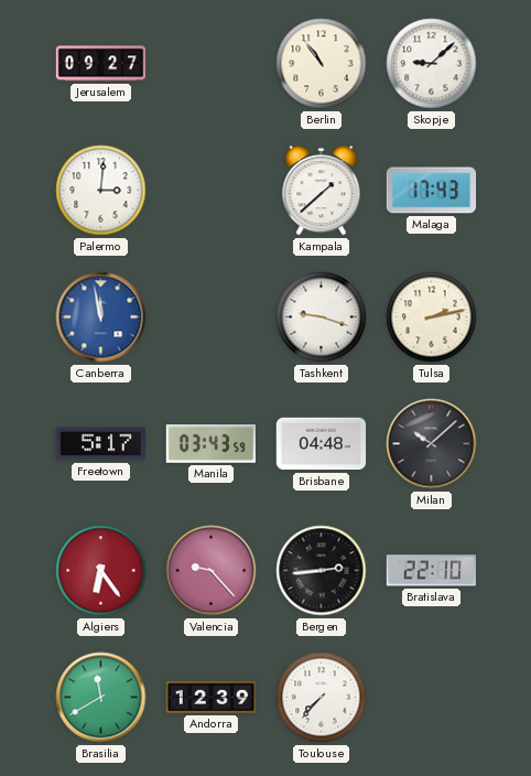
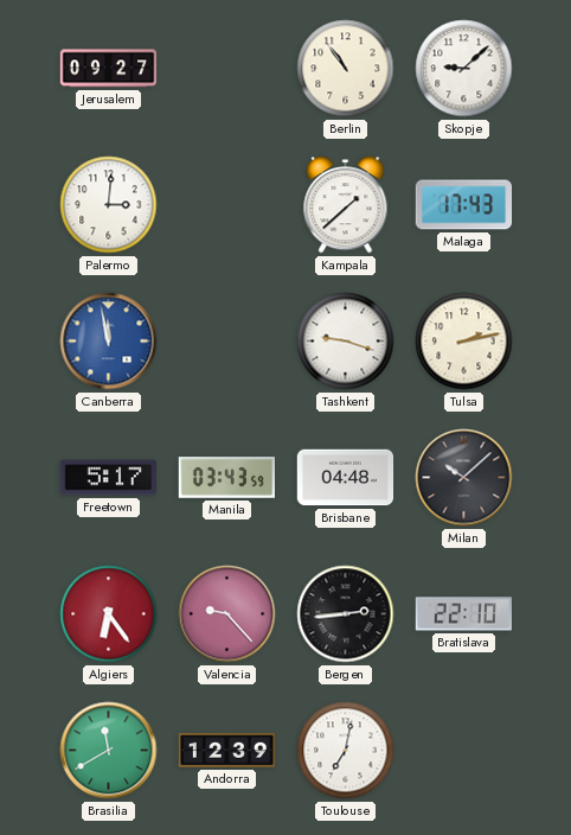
Toulouse: 7:37 -> 7:02
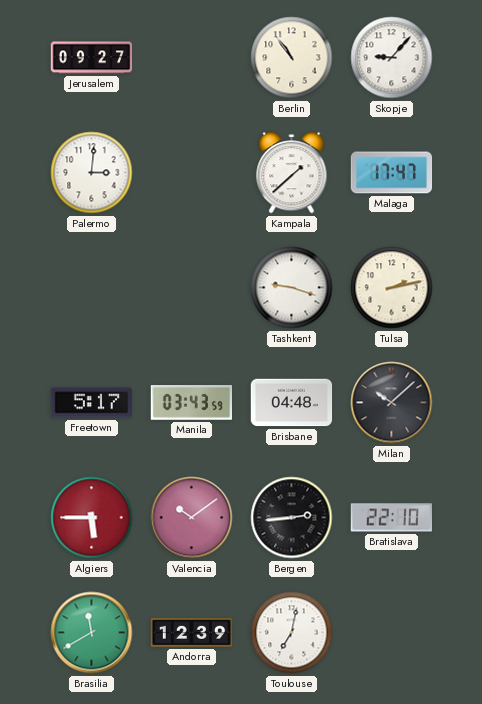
Skopje: 9:08 -> 9:07
Malaga: 17:43 -> 17:47
Canberra: 11:58 -> none
Algiers: 6:24 -> 5:45
Valencia: 9:23 -> 10:09
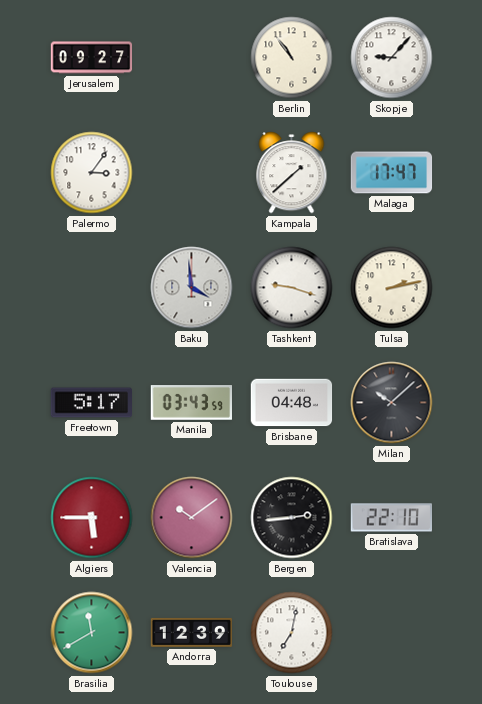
Palermo: 3:01 -> 3:06
Baku: none -> 3:59
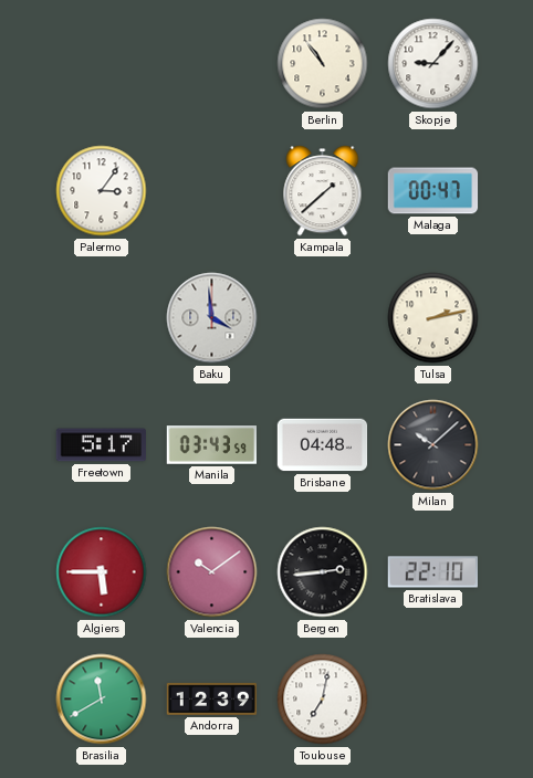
Jerusalem: 09:27 -> none
Malaga: 17:47 -> 00:47
Tashkent: 9:18 -> none
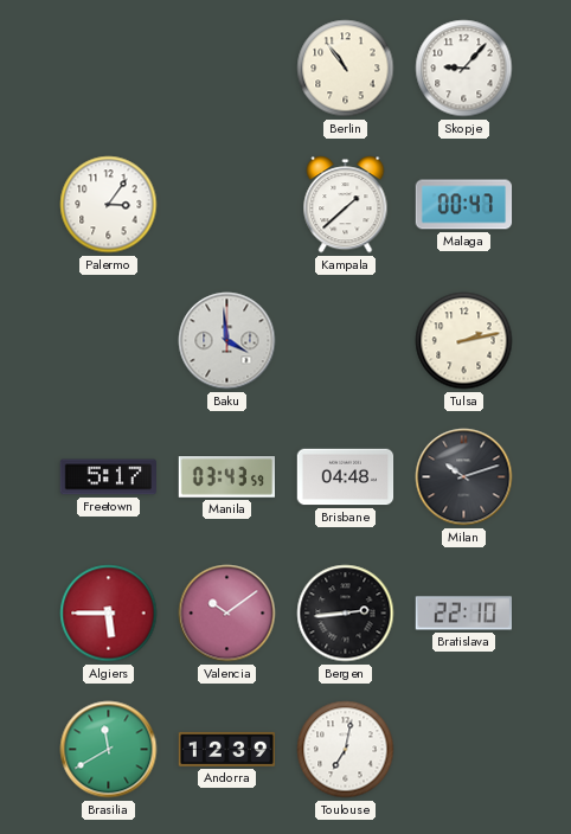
Milan: 10:08 -> 10:12
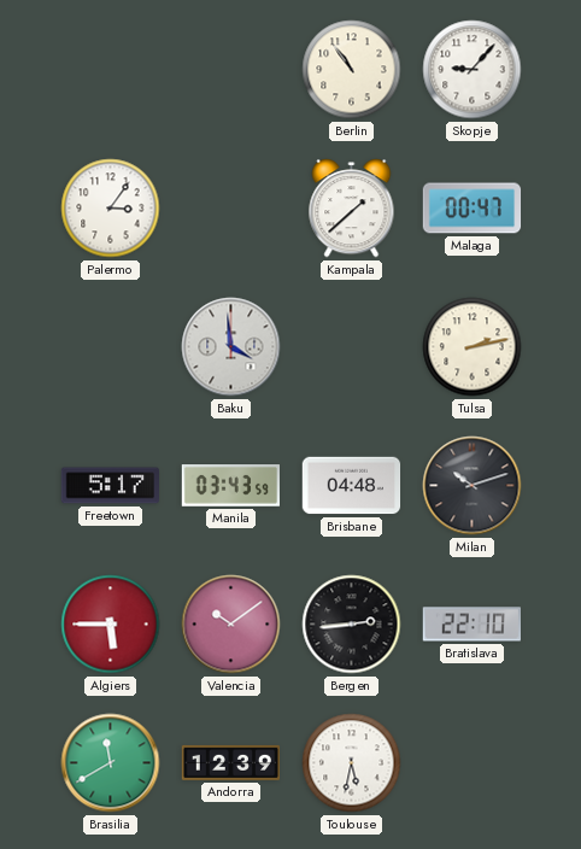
Toulouse: 7:02 -> 5:32
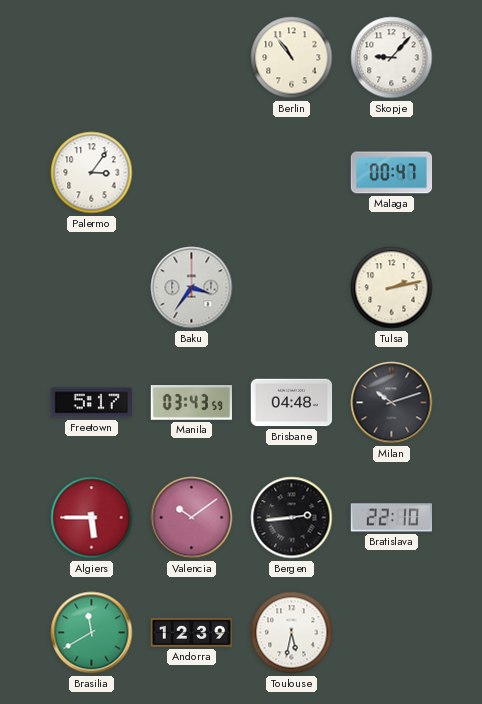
Kampala: 1:38 -> none
Baku: 3:59 -> 3:36
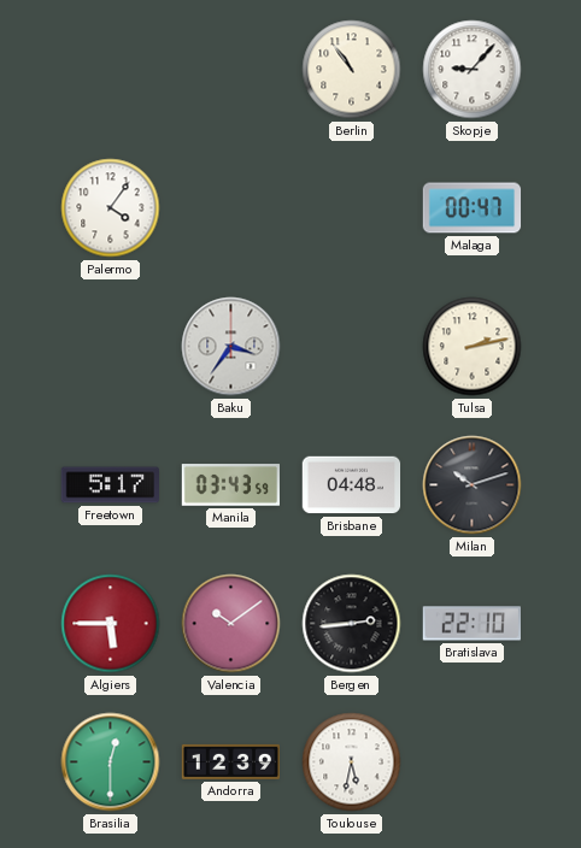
Palermo: 3:06 -> 4:06
Brasilia: 11:40 -> 12:30
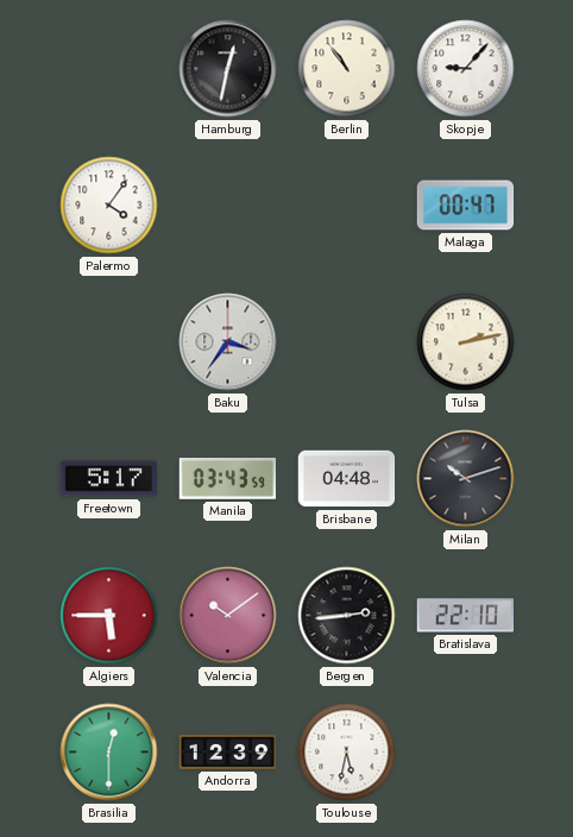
Hamburg: none -> 12:32
